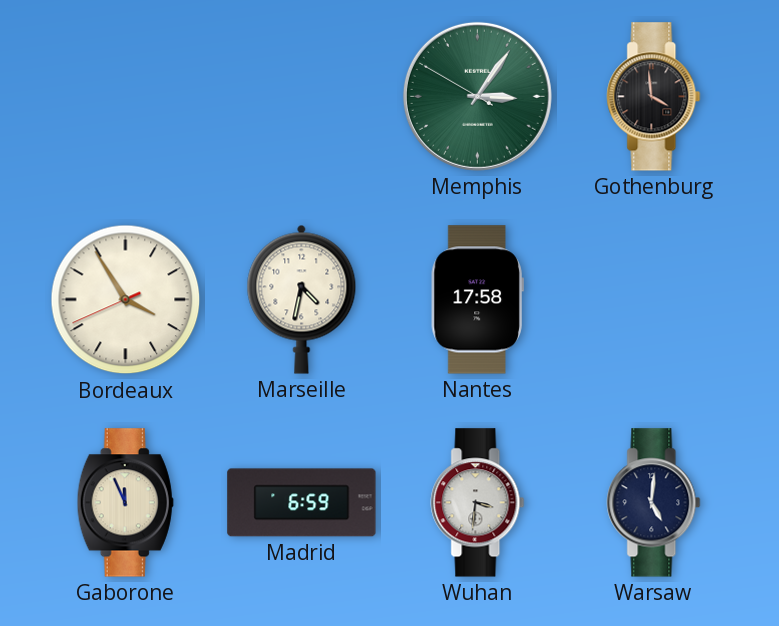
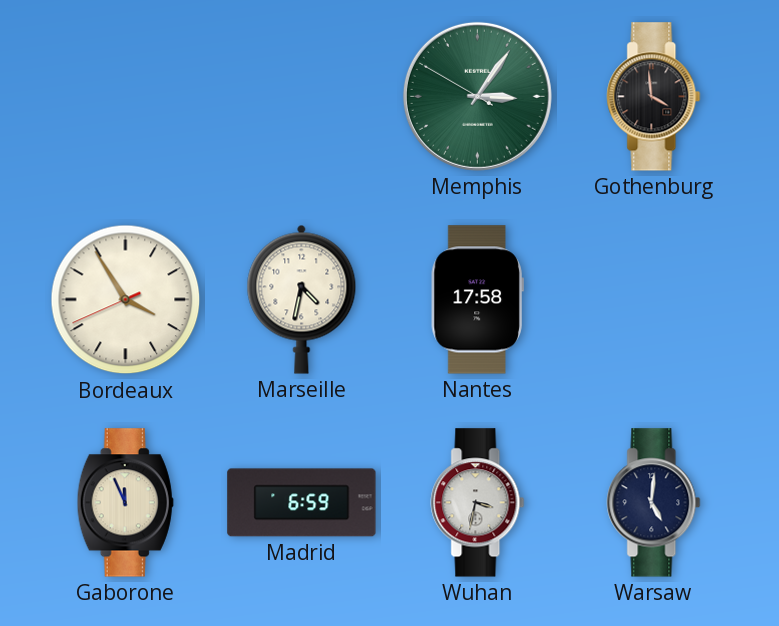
Wuhan: 3:31 -> 3:32
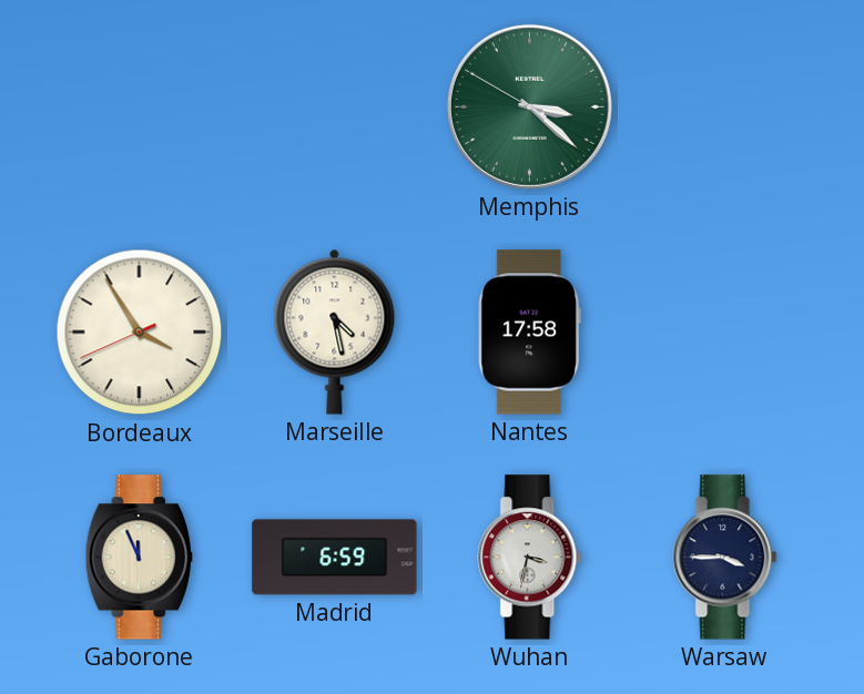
Memphis: 3:05 -> 3:21
Gothenburg: 3:59 -> none
Marseille: 4:32 -> 4:28
Warsaw: 5:01 -> 3:45
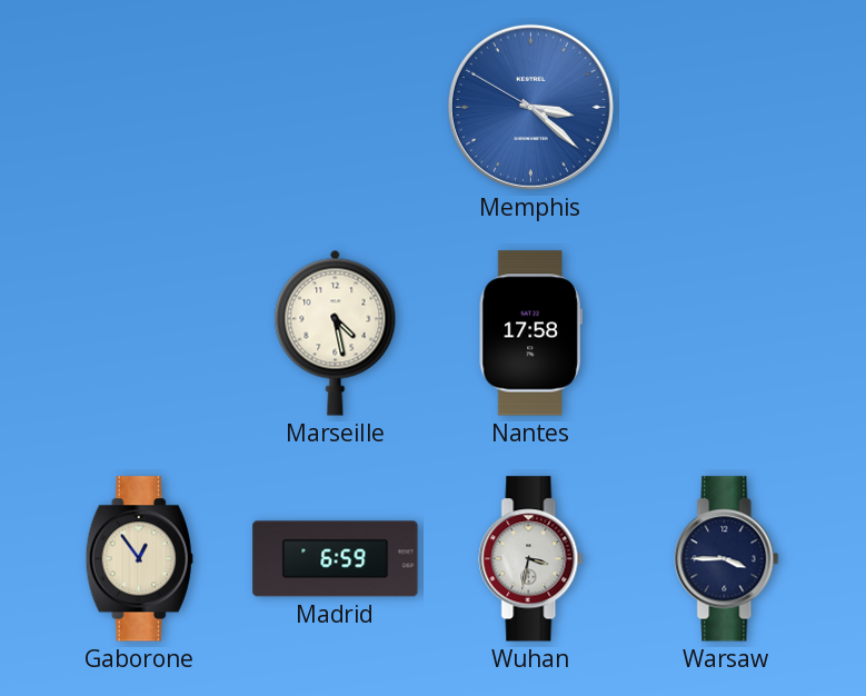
Memphis dial: green -> blue
Bordeaux: 3:54 -> none
Gaborone: 11:56 -> 12:54
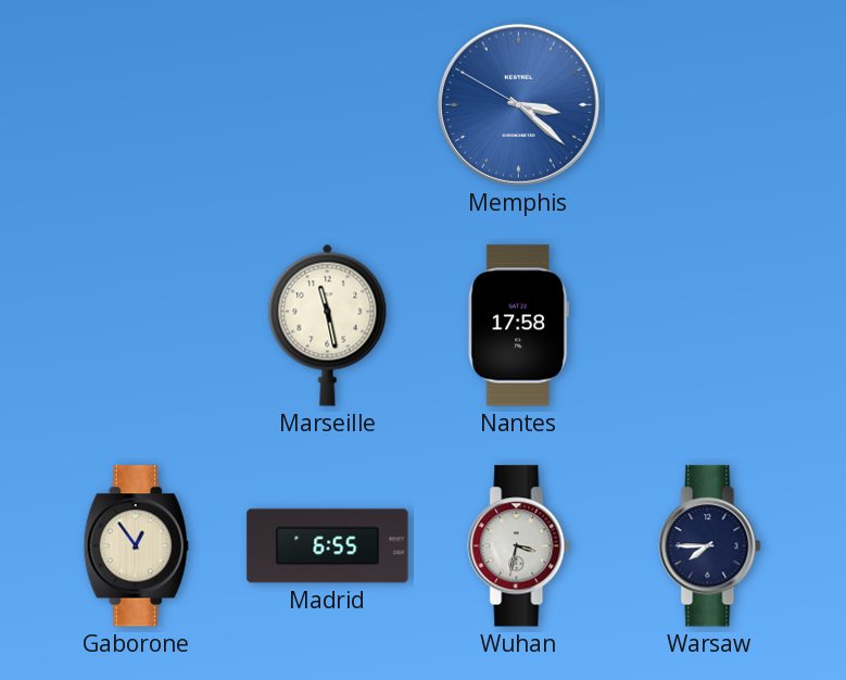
Marseille: 4:28 -> 11:28
Madrid: 6:59 -> 6:55
Warsaw: 3:45 -> 7:45
